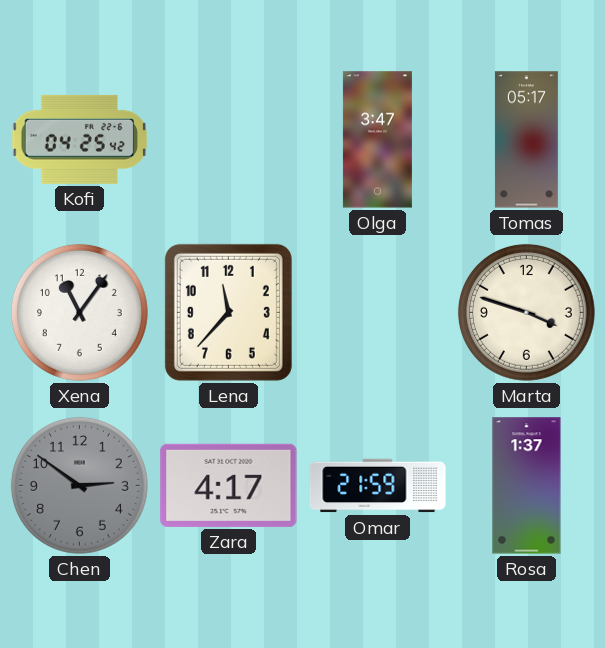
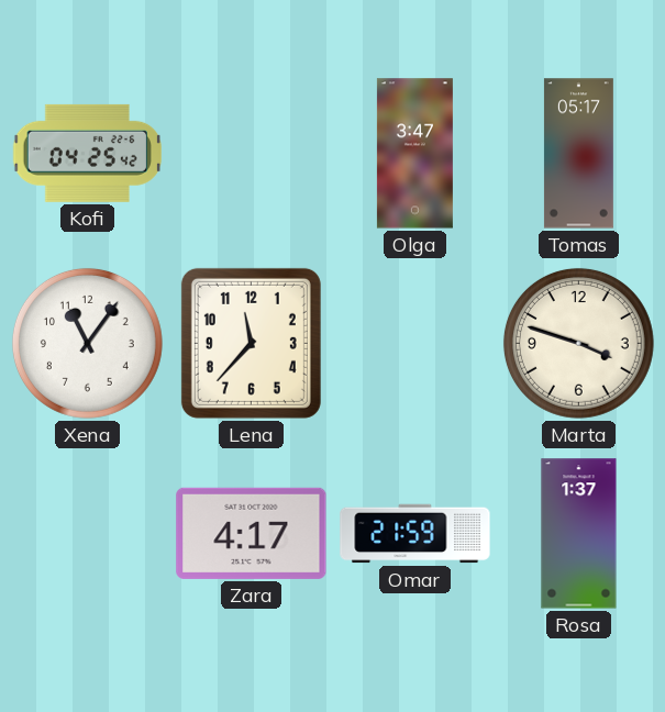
Chen: 2:51 -> none
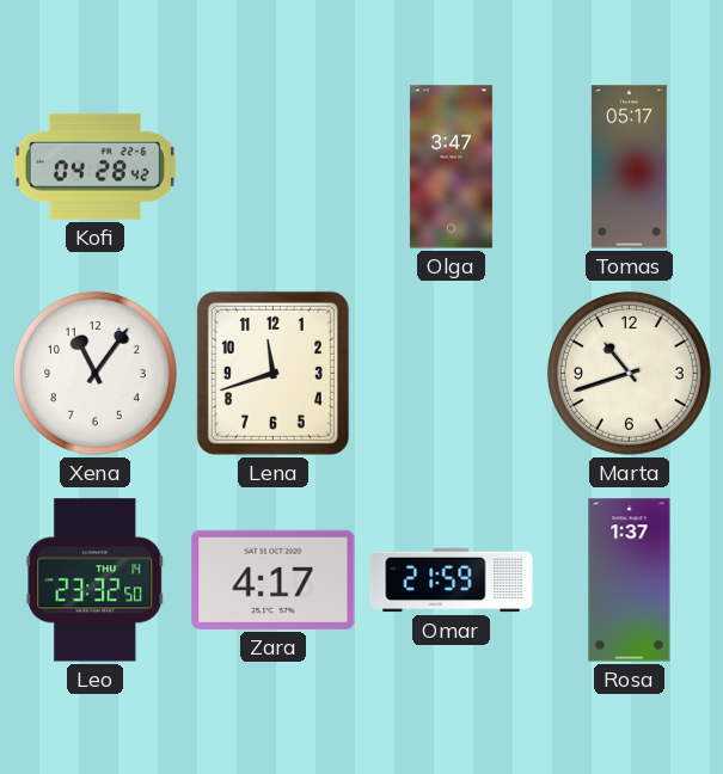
Kofi: 04:25 -> 04:28
Lena: 11:37 -> 11:42
Marta: 3:48 -> 10:42
Leo: none -> 23:32
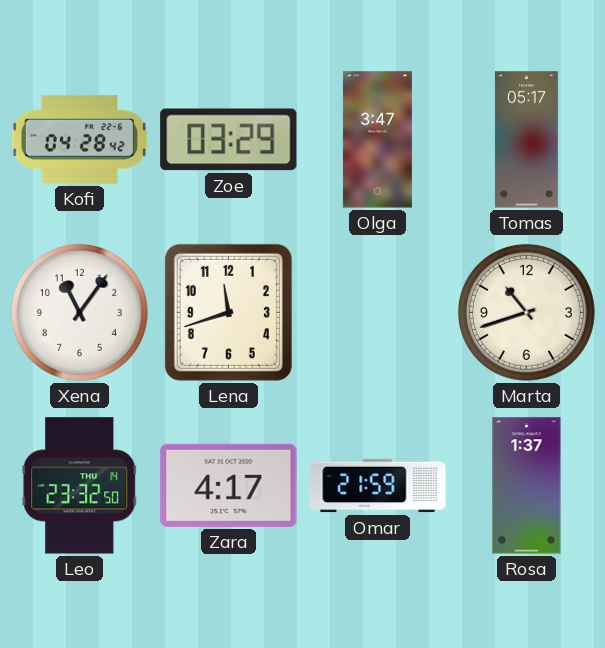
Zoe: none -> 03:29
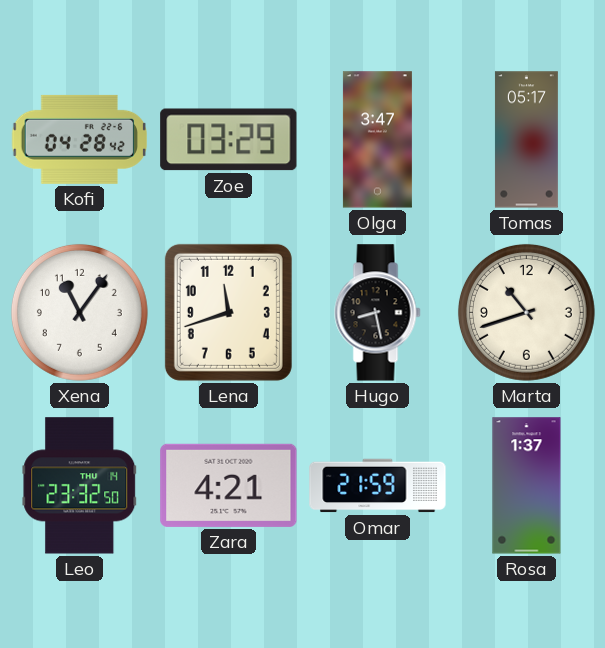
Hugo: none -> 8:28
Zara: 4:17 -> 4:21
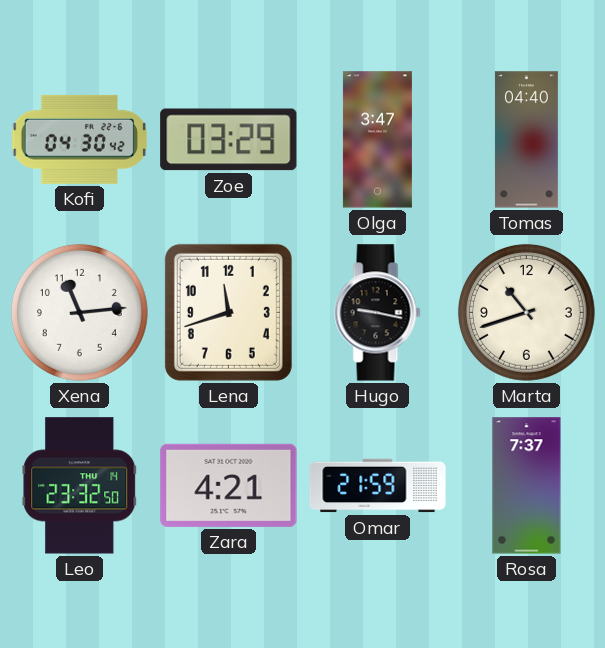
Kofi: 04:28 -> 04:30
Tomas: 05:17 -> 04:40
Xena: 11:06 -> 11:14
Hugo: 8:28 -> 9:17
Rosa: 1:37 -> 7:37
